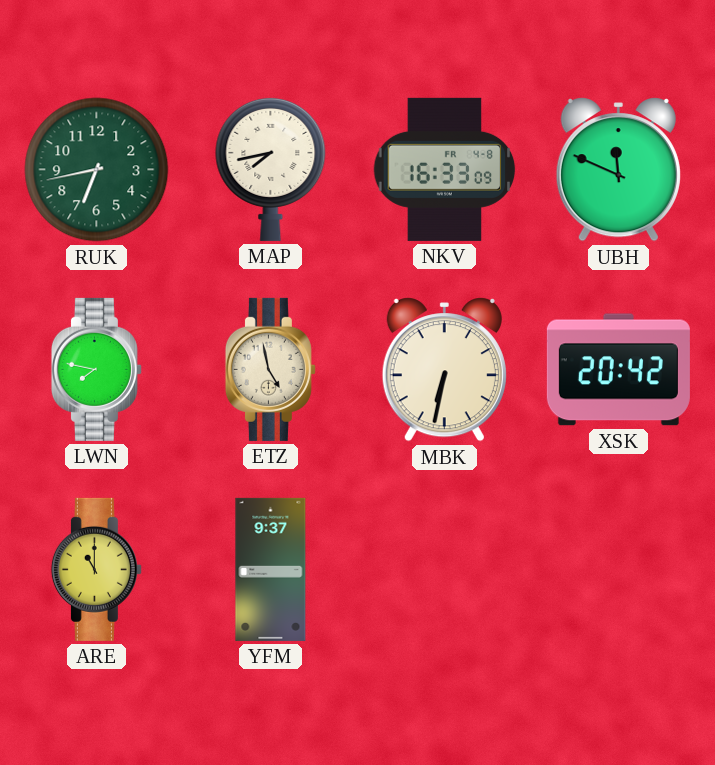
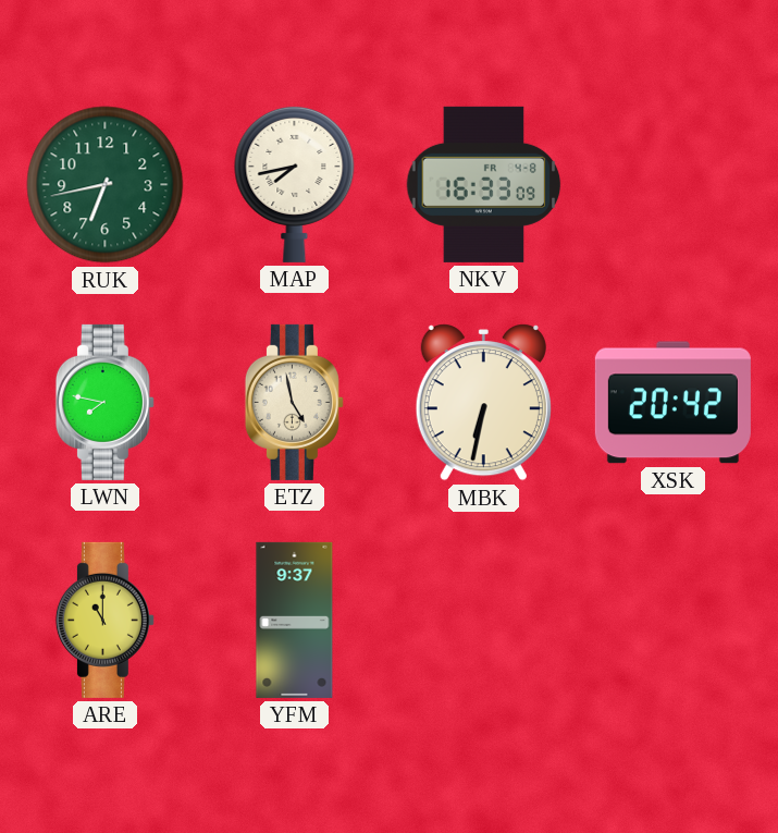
UBH: 11:49 -> none
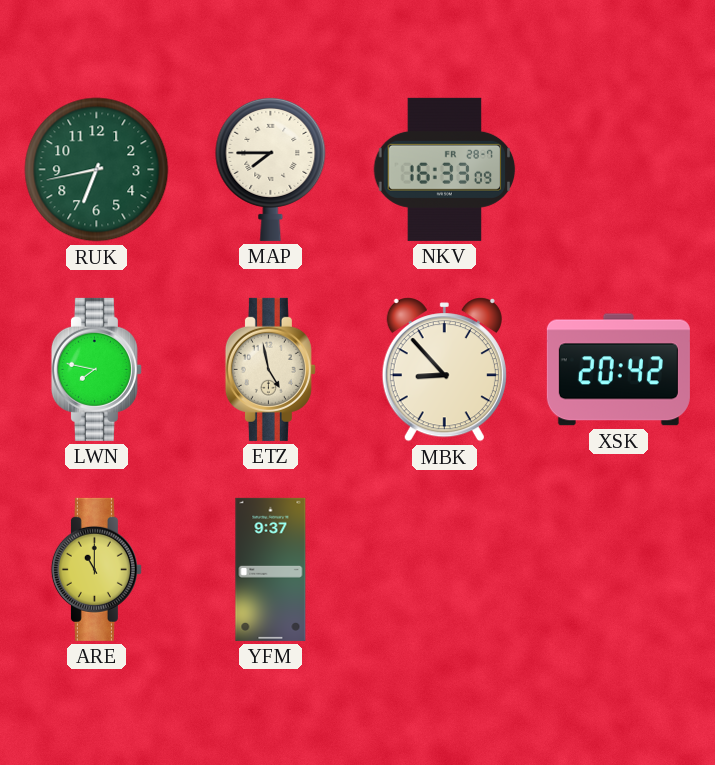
MAP: 7:43 -> 7:45
NKV date: FR 4-8 -> FR 28-7
MBK: 6:32 -> 8:53
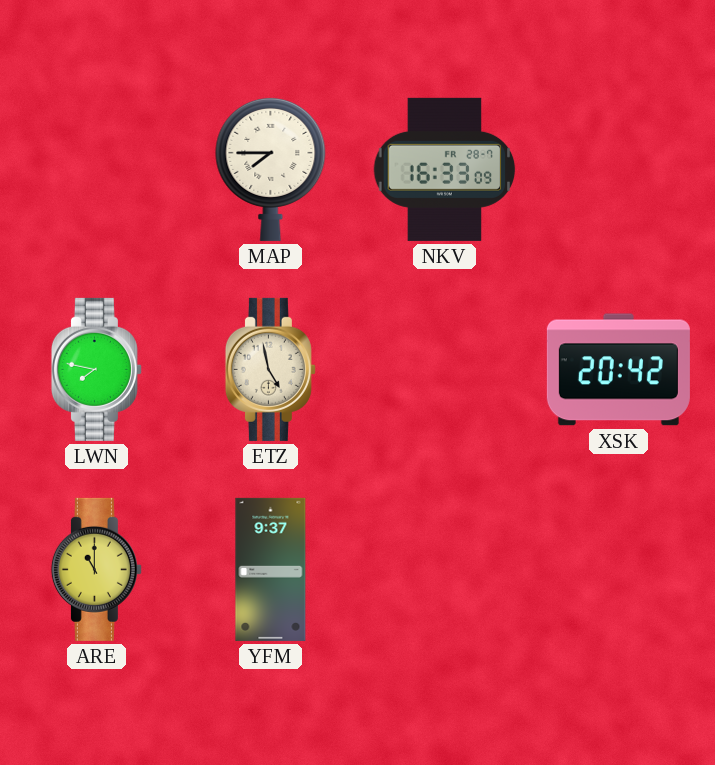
RUK: 6:43 -> none
MBK: 8:53 -> none
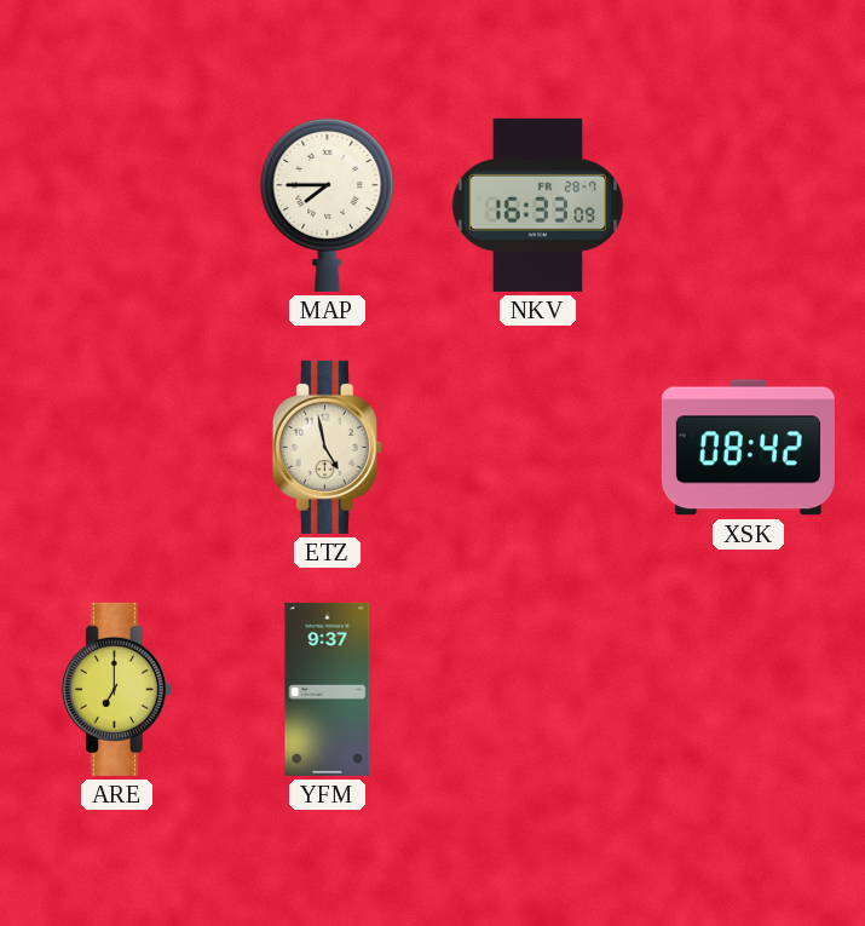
LWN: 7:47 -> none
XSK: 20:42 -> 08:42
ARE: 11:00 -> 7:00
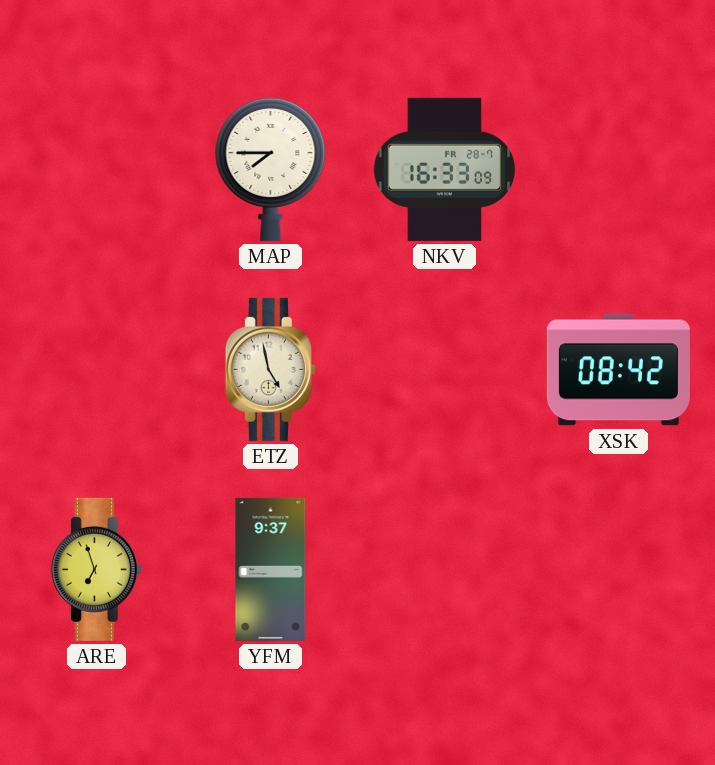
ARE: 7:00 -> 6:57
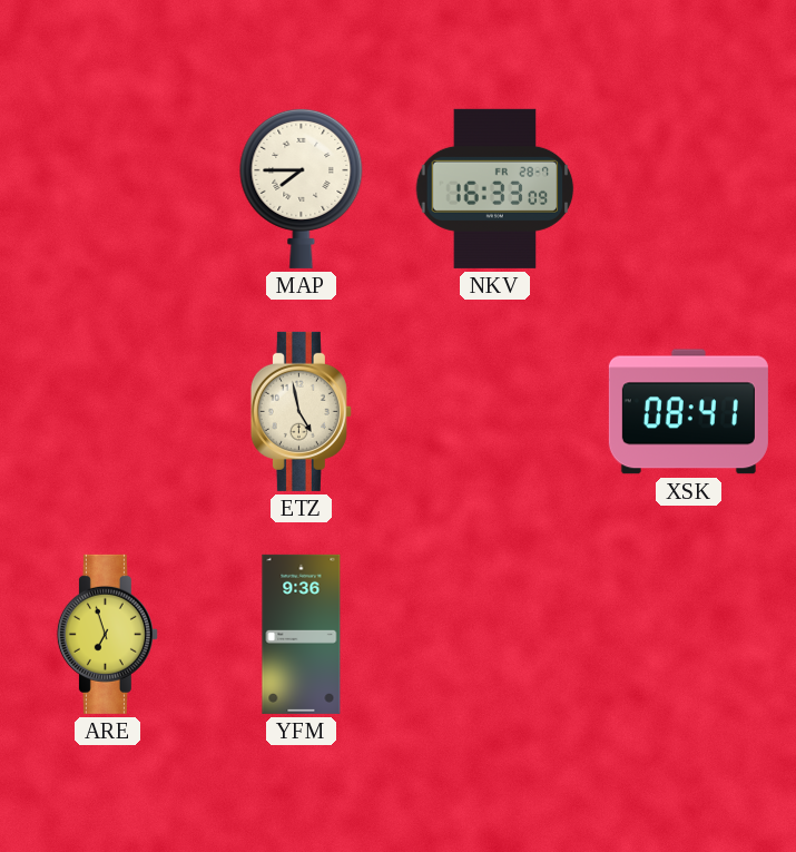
XSK: 08:42 -> 08:41
YFM: 9:37 -> 9:36
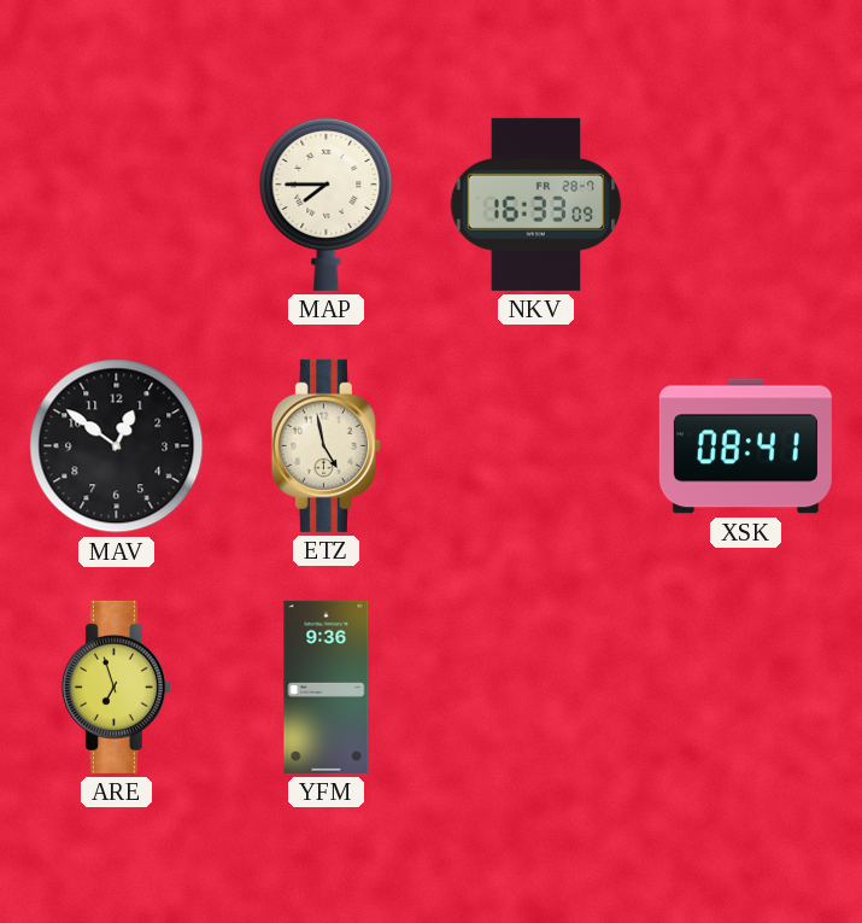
MAV: none -> 12:51
